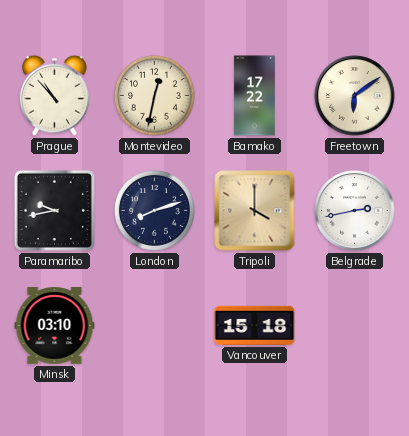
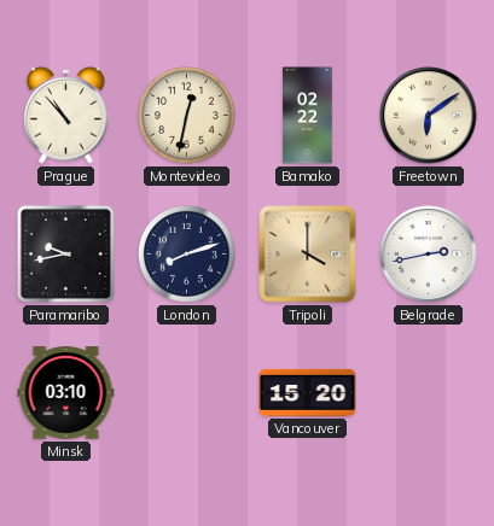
Bamako: 17:22 -> 02:22
Vancouver: 15:18 -> 15:20
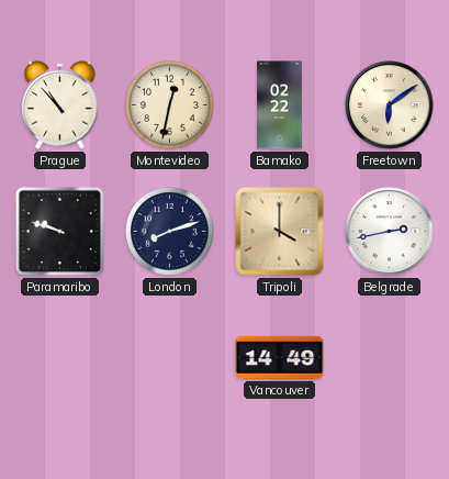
Paramaribo: 9:43 -> 9:48
Minsk: 03:10 -> none
Vancouver: 15:20 -> 14:49
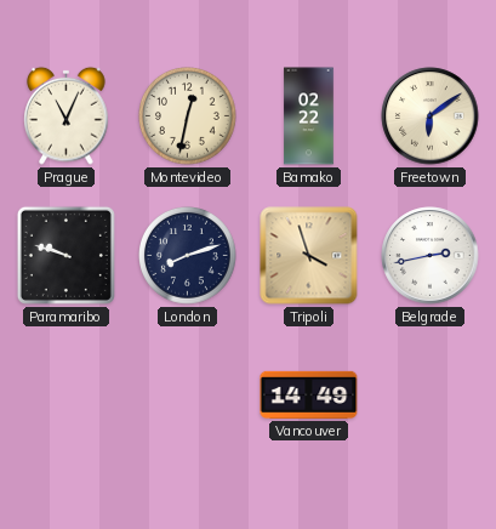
Prague: 10:53 -> 11:04
Tripoli: 4:00 -> 3:57
